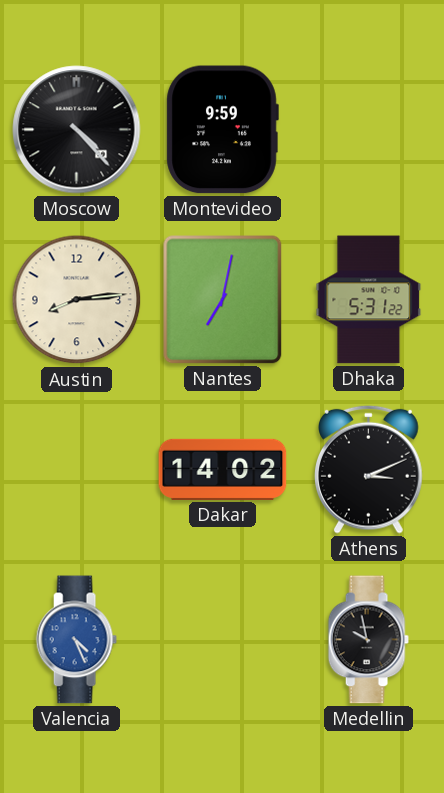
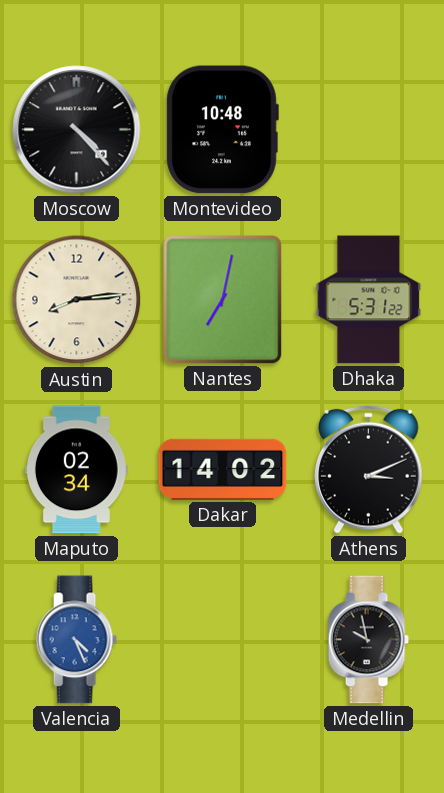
Montevideo: 9:59 -> 10:48
Maputo: none -> 02:34
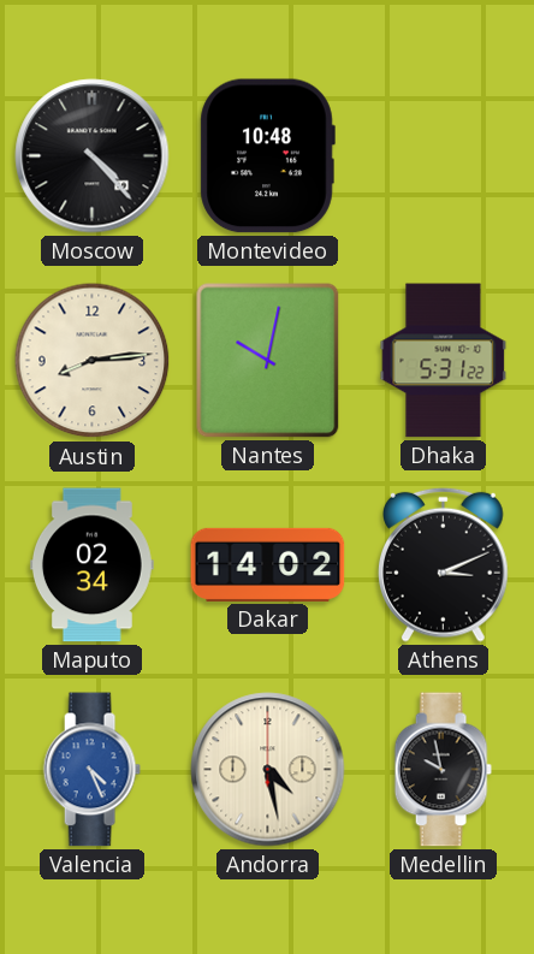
Nantes: 7:02 -> 10:02
Andorra: none -> 4:28
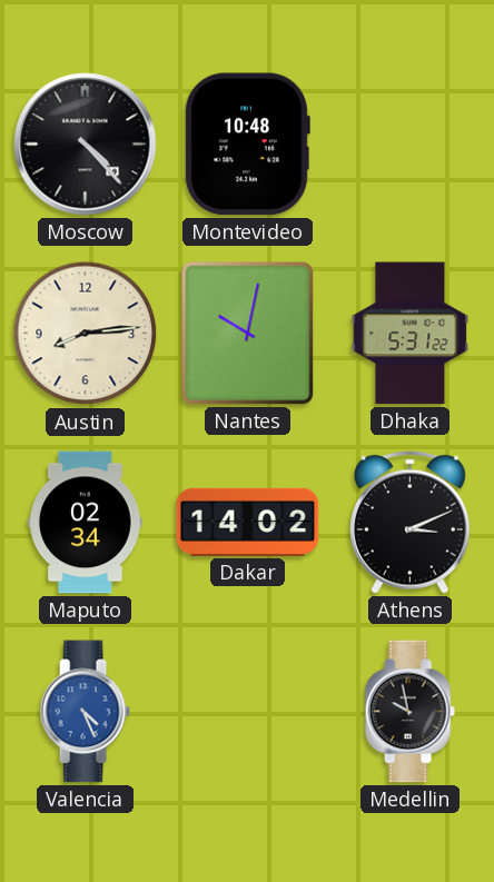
Andorra: 4:28 -> none
